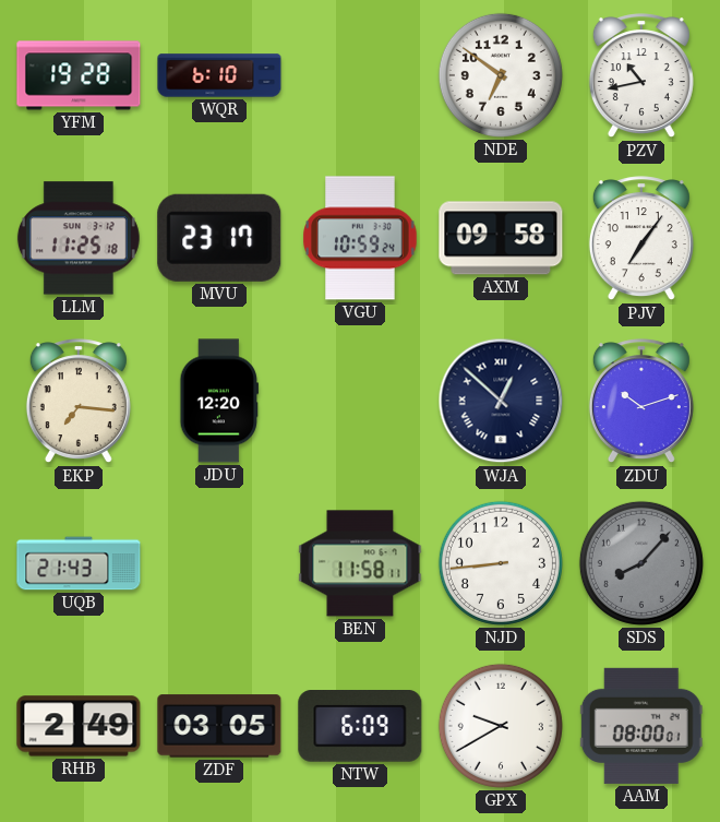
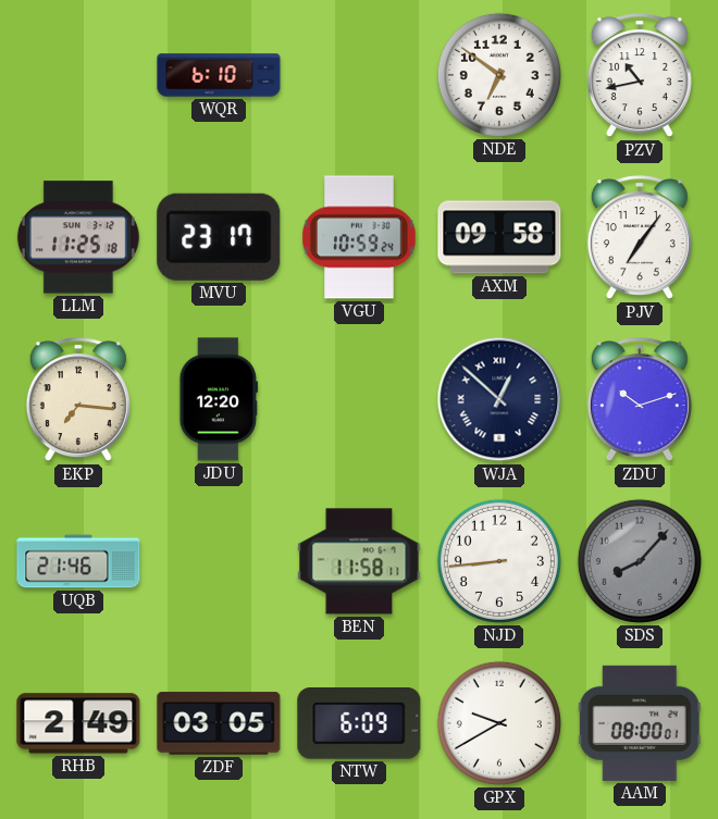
YFM: 19:28 -> none
UQB: 21:43 -> 21:46
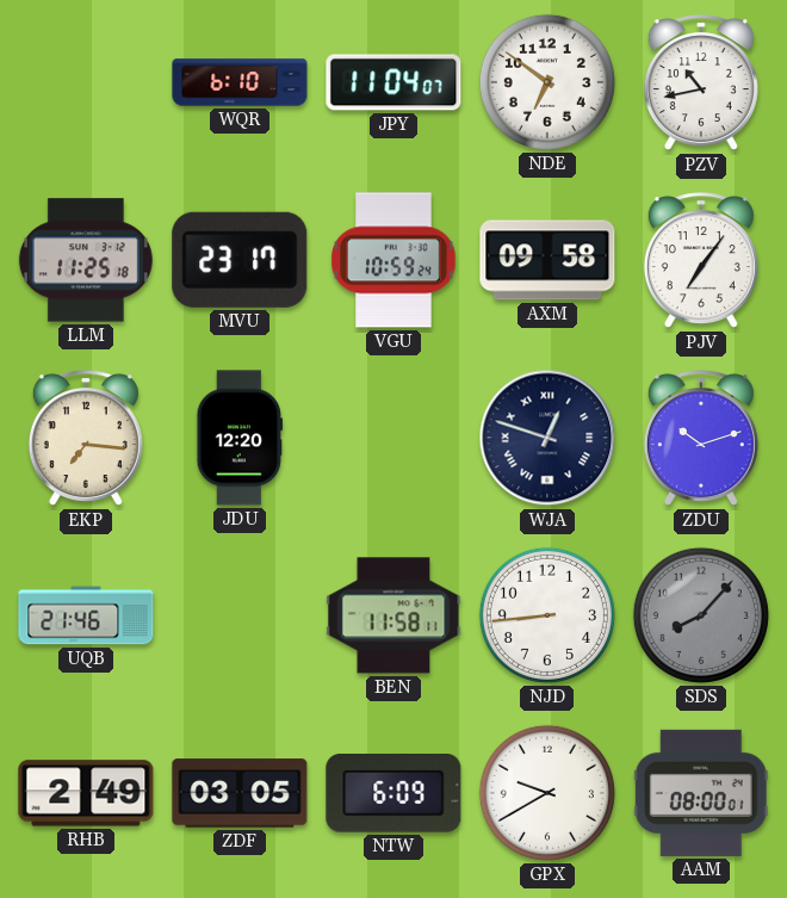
JPY: none -> 11:04
WJA: 12:52 -> 12:48
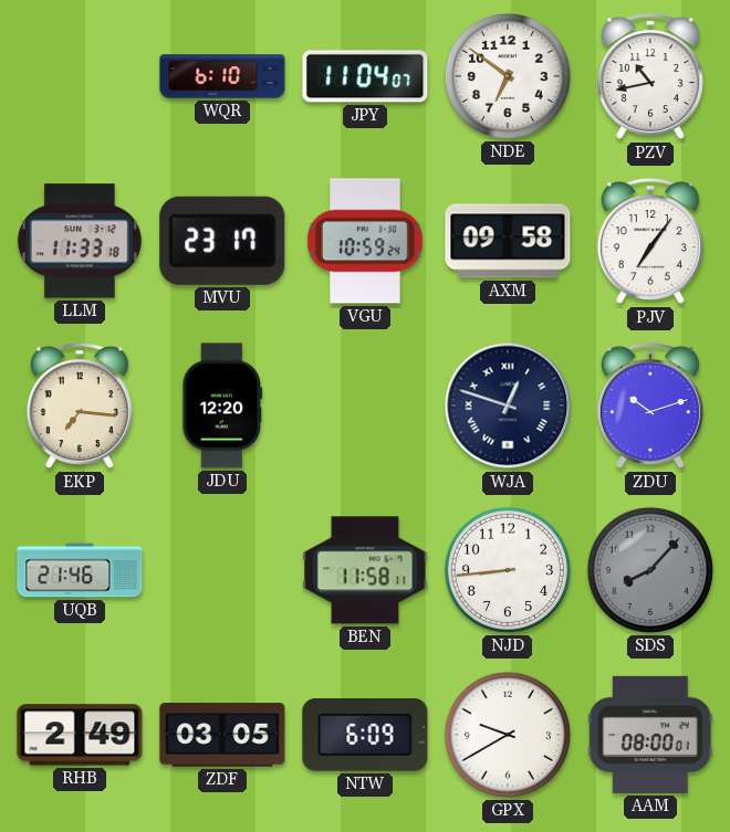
LLM: 11:25 -> 11:33
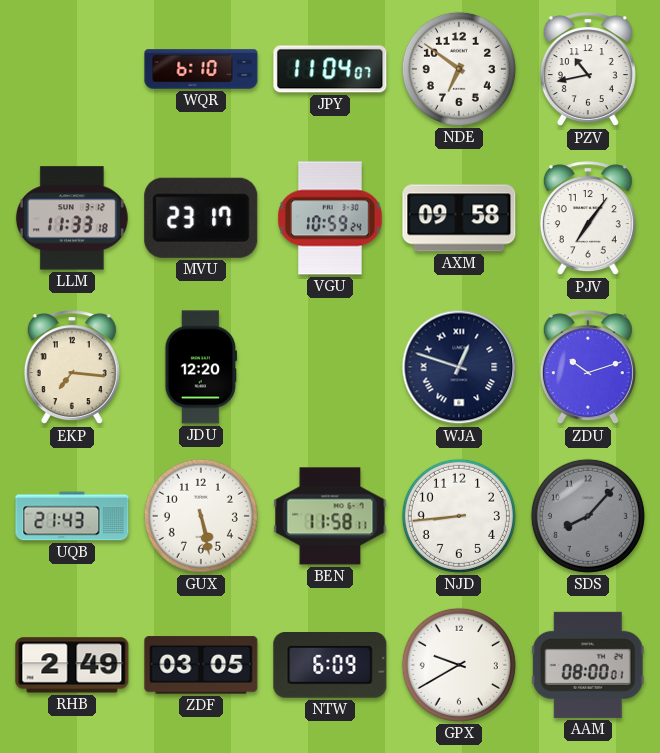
UQB: 21:46 -> 21:43
GUX: none -> 5:28
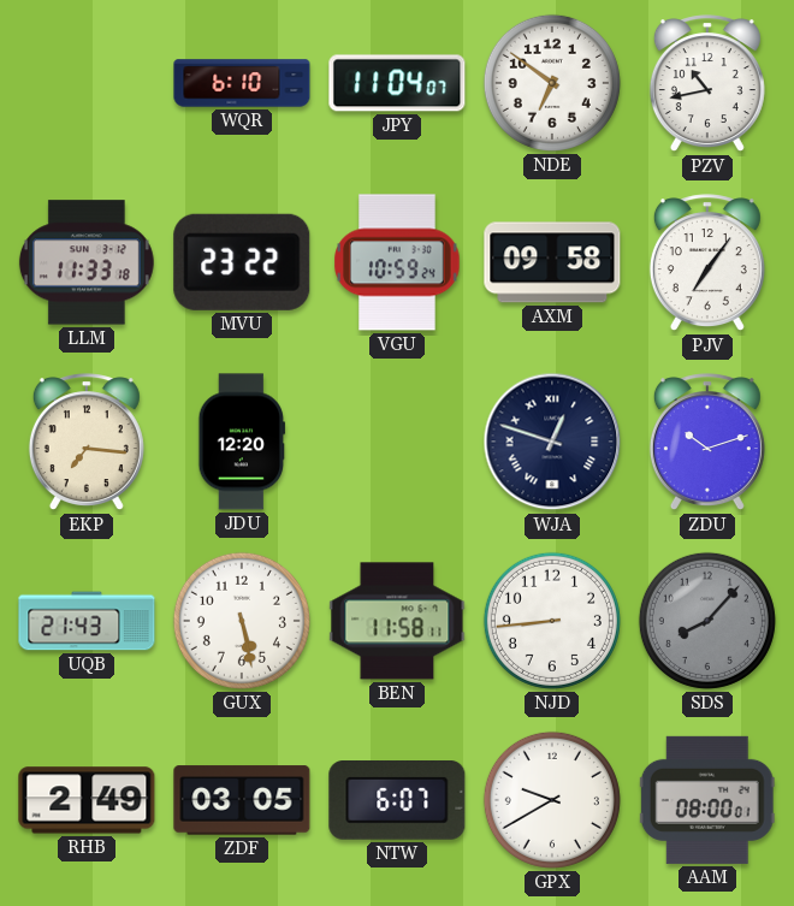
MVU: 23:17 -> 23:22
NTW: 6:09 -> 6:07
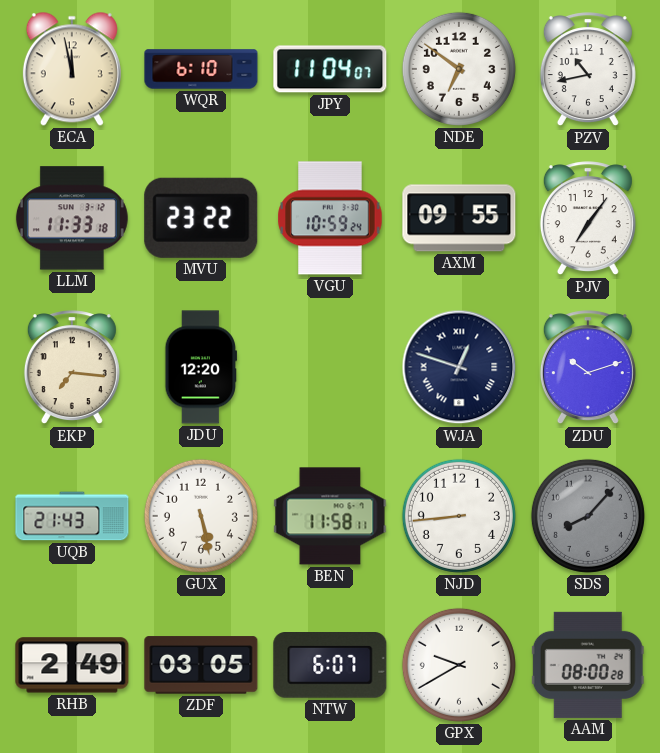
ECA: none -> 11:58
AXM: 09:58 -> 09:55
AAM: 08:00:01 -> 08:00:28
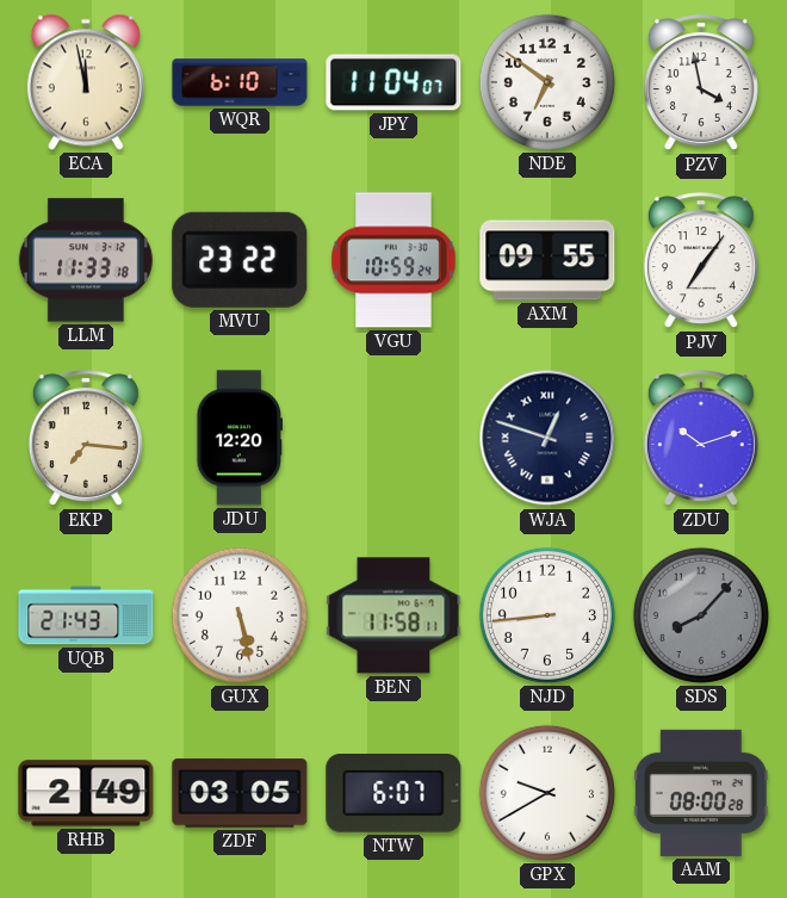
PZV: 10:43 -> 3:58
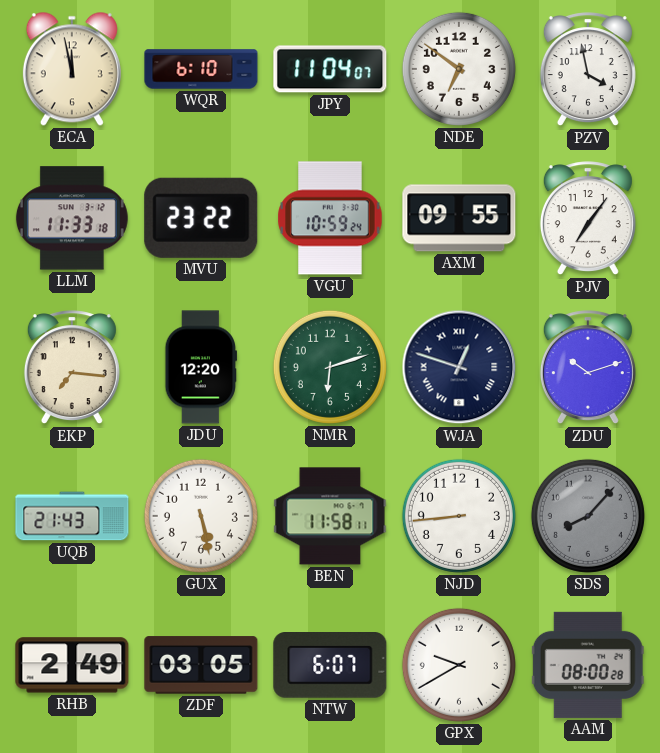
NMR: none -> 6:12
